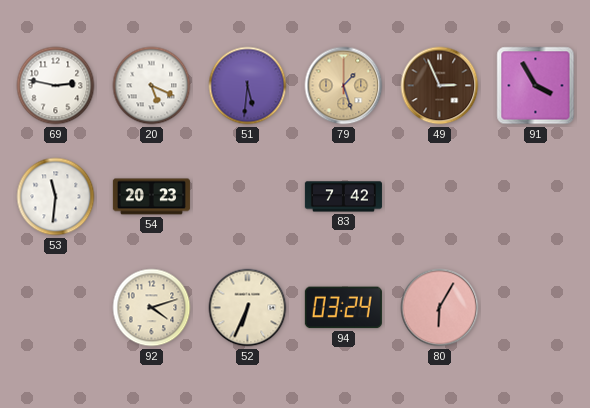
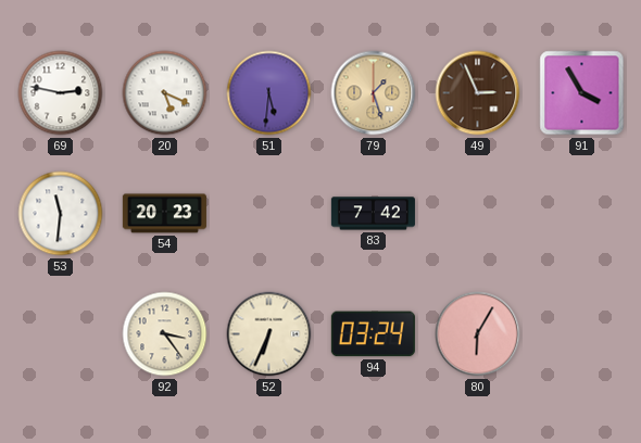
92: 4:12 -> 3:24
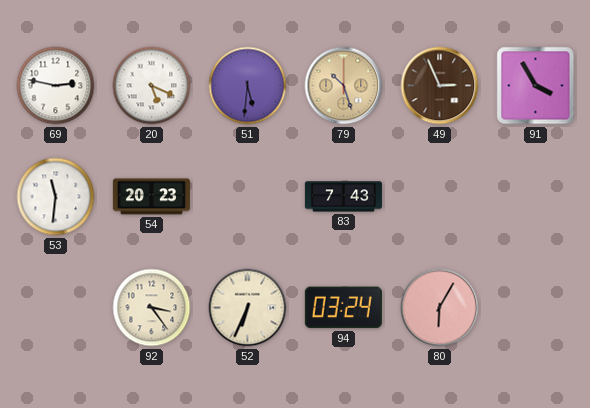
79: 1:27 -> 10:27
83: 7:42 -> 7:43
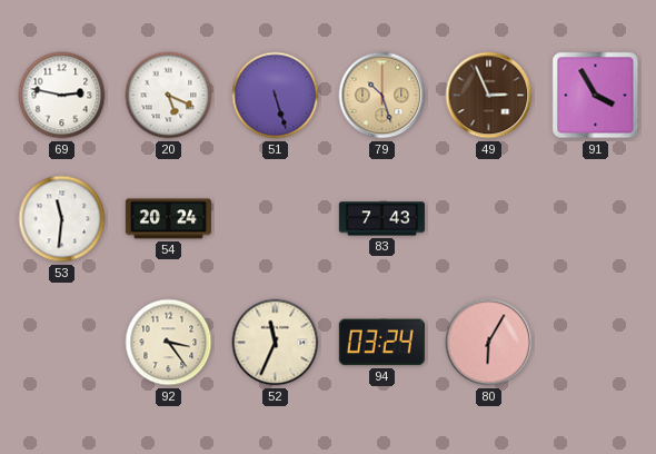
51: 5:31 -> 5:27
54: 20:23 -> 20:24
52: 6:34 -> 11:34
